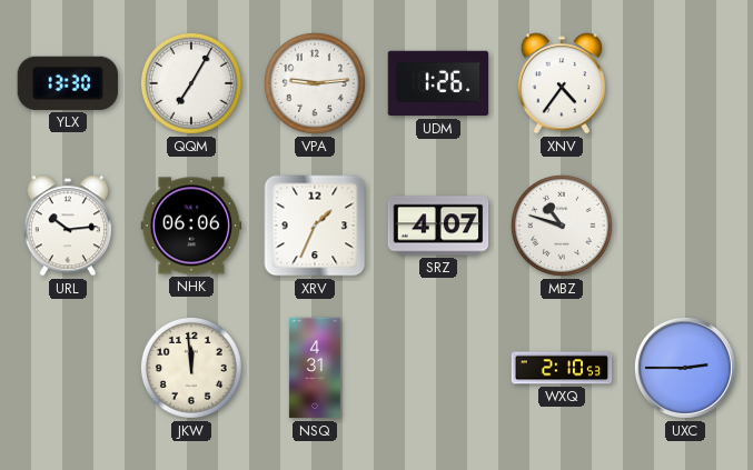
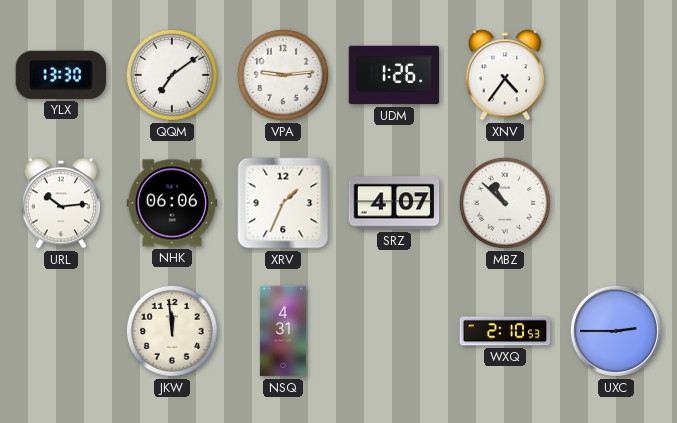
QQM: 7:05 -> 7:09
MBZ: 10:48 -> 10:52
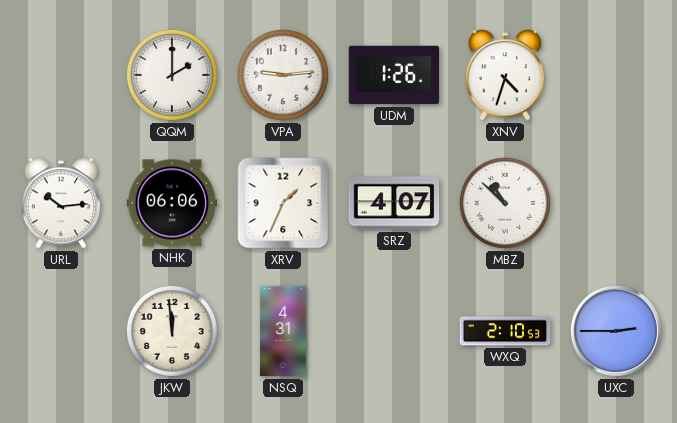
YLX: 13:30 -> none
QQM: 7:09 -> 2:00
XNV: 4:36 -> 4:33
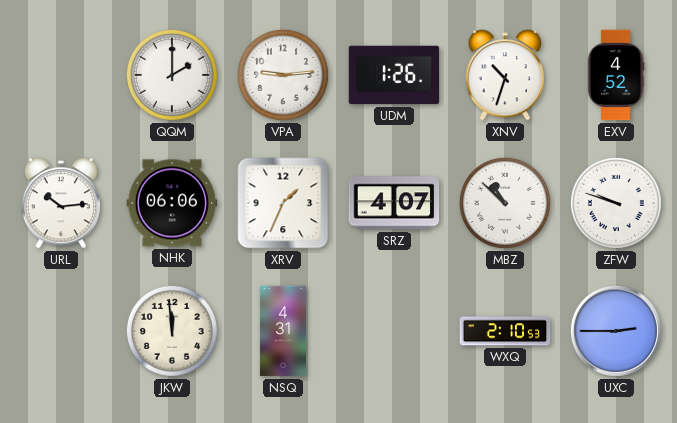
XNV: 4:33 -> 10:33
EXV: none -> 4:52
ZFW: none -> 9:48
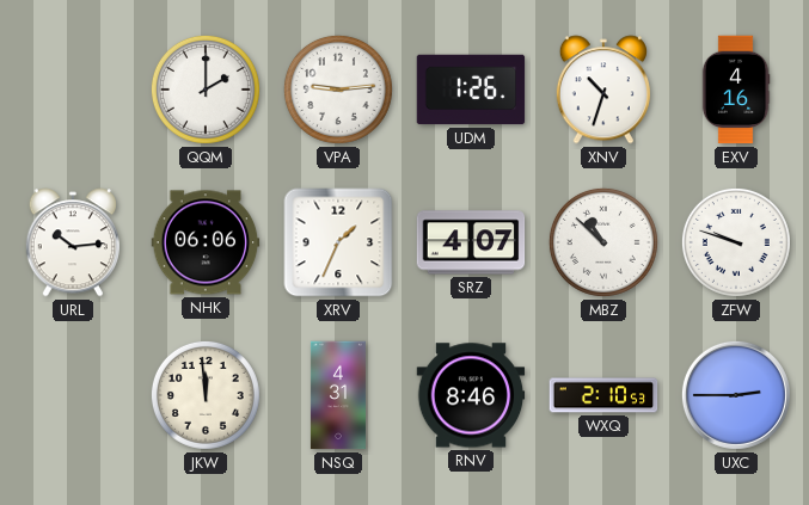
EXV: 4:52 -> 4:16
RNV: none -> 8:46
